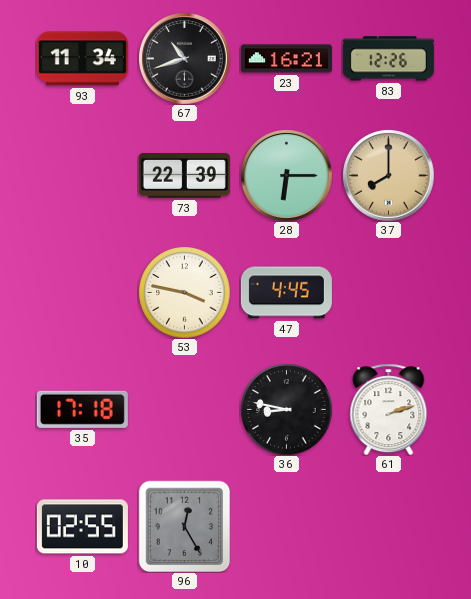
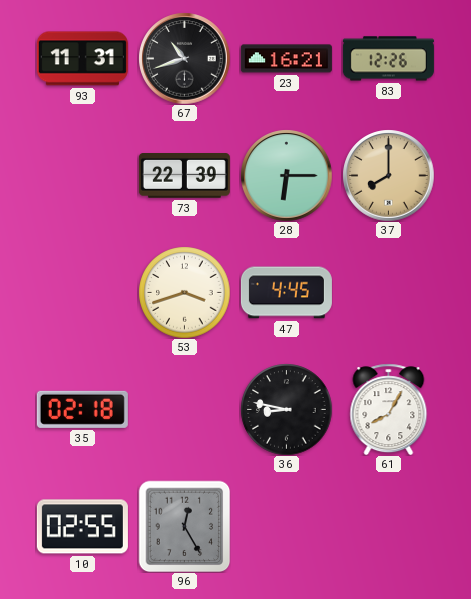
93: 11:34 -> 11:31
53: 3:47 -> 3:42
35: 17:18 -> 02:18
61: 2:12 -> 8:05
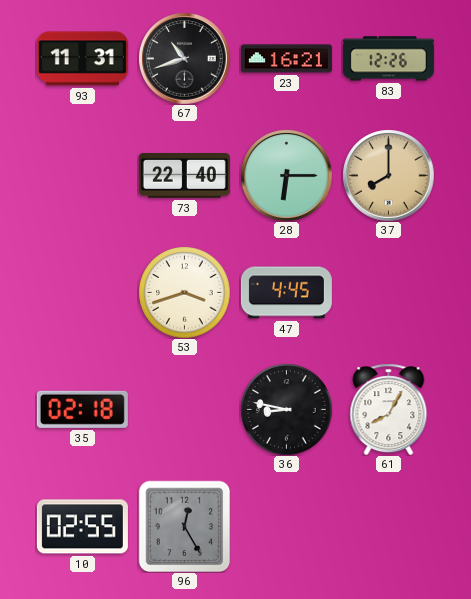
73: 22:39 -> 22:40
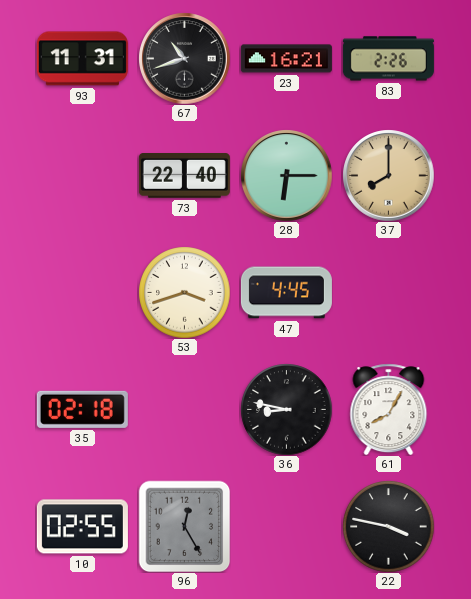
83: 12:26 -> 2:26
22: none -> 3:47
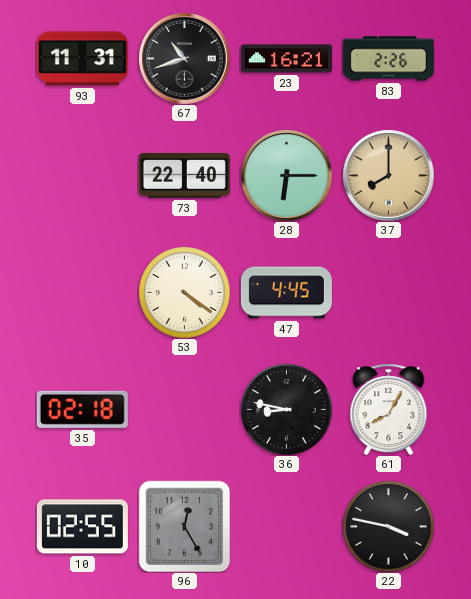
53: 3:42 -> 4:21
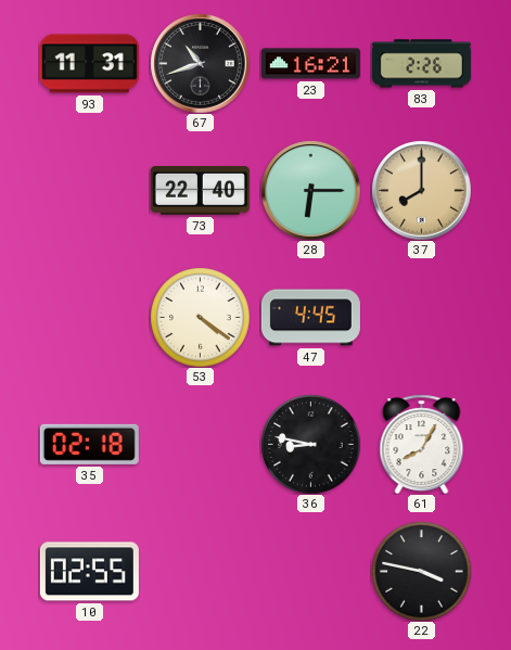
96: 12:25 -> none
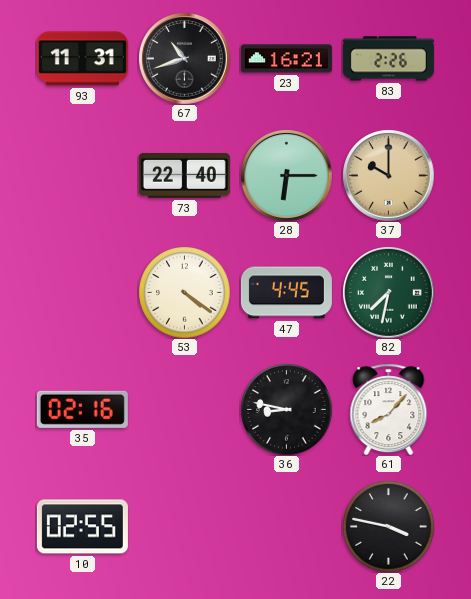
37: 8:00 -> 10:00
82: none -> 7:32
35: 02:18 -> 02:16
61: 8:05 -> 8:07
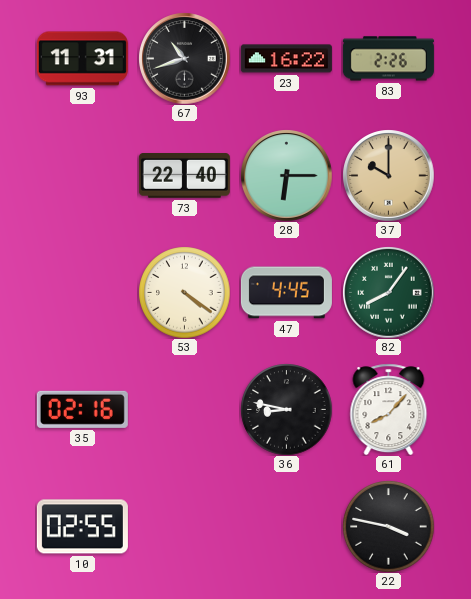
23: 16:21 -> 16:22
82: 7:32 -> 8:06
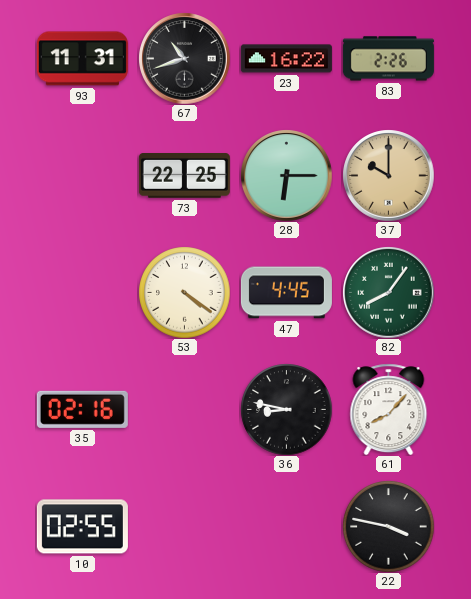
73: 22:40 -> 22:25
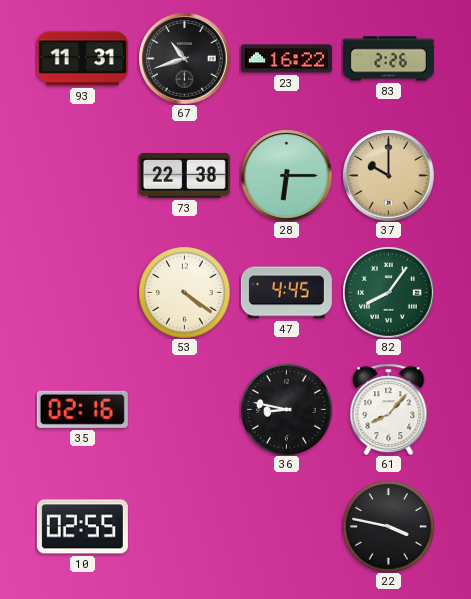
73: 22:25 -> 22:38
